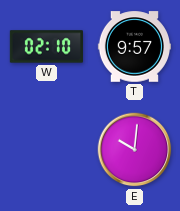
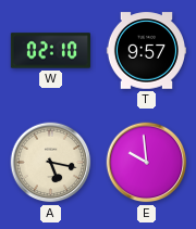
A: none -> 5:17
E: 10:01 -> 9:59
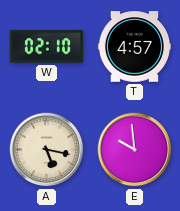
T: 9:57 -> 4:57
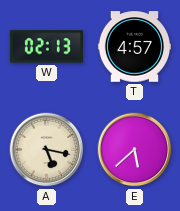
W: 02:10 -> 02:13
E: 9:59 -> 5:38
